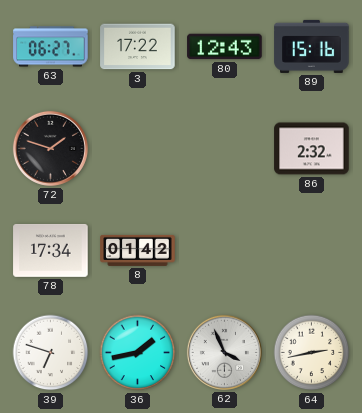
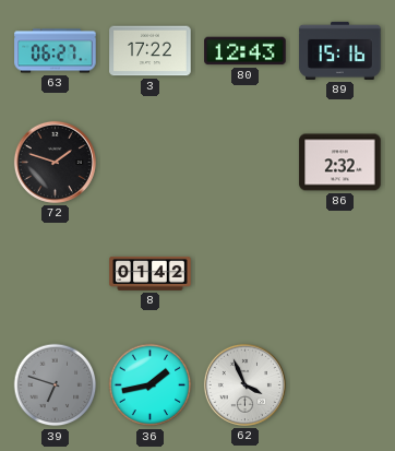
78: 17:34 -> none
39 dial: white -> grey
64: 2:43 -> none
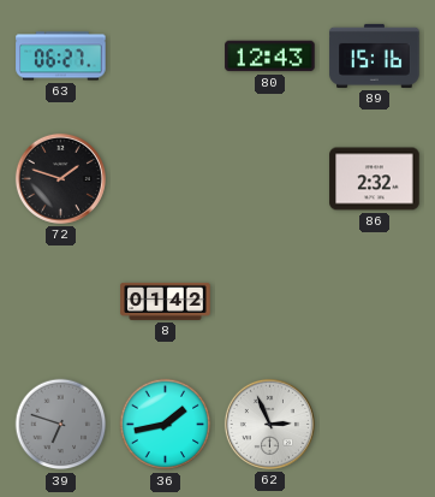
3: 17:22 -> none
62: 3:56 -> 2:56
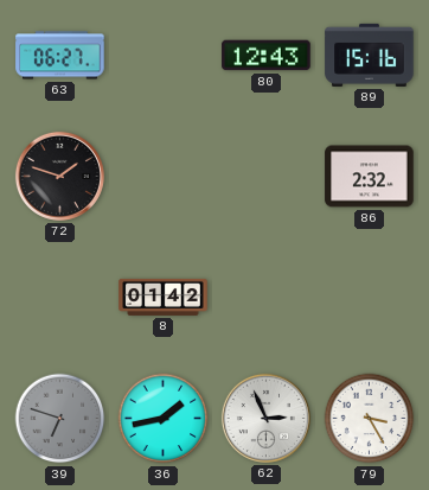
79: none -> 3:25
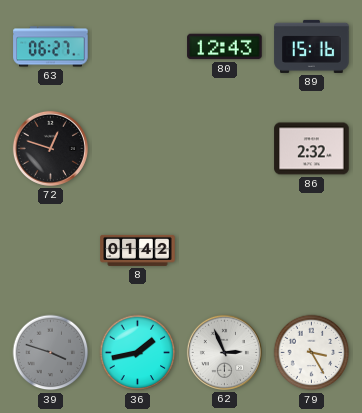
72: 1:48 -> 12:48
39: 6:48 -> 3:48
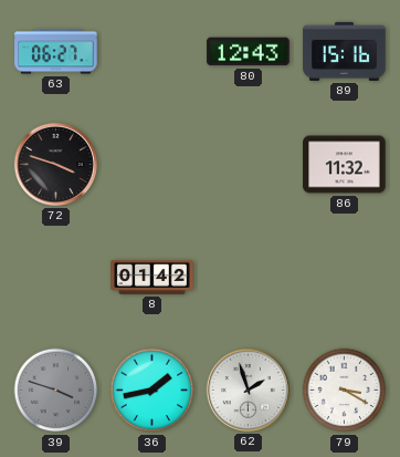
72: 12:48 -> 3:48
86: 2:32 -> 11:32
62: 2:56 -> 1:57
79: 3:25 -> 3:20
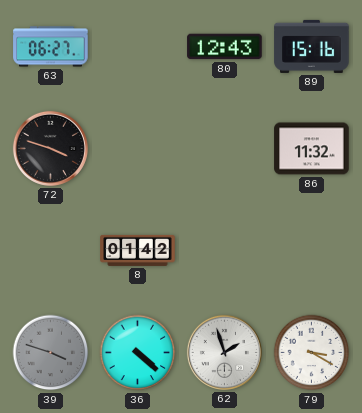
36: 1:43 -> 4:22
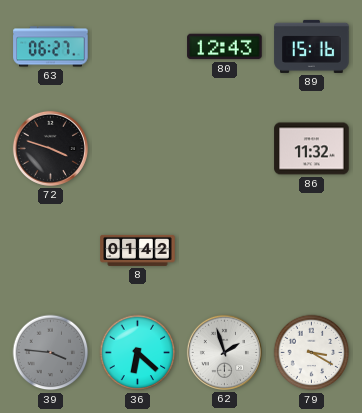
39: 3:48 -> 3:46
36: 4:22 -> 6:22
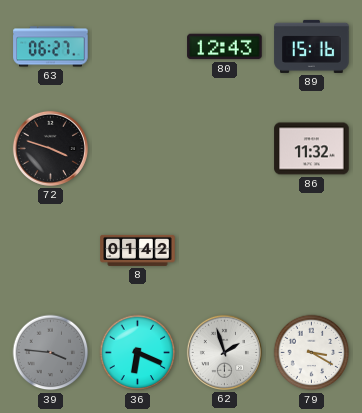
36: 6:22 -> 6:19
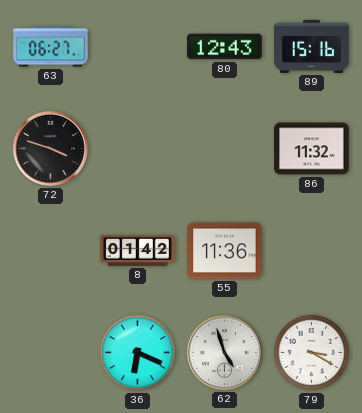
55: none -> 11:36
39: 3:46 -> none
62: 1:57 -> 4:57
